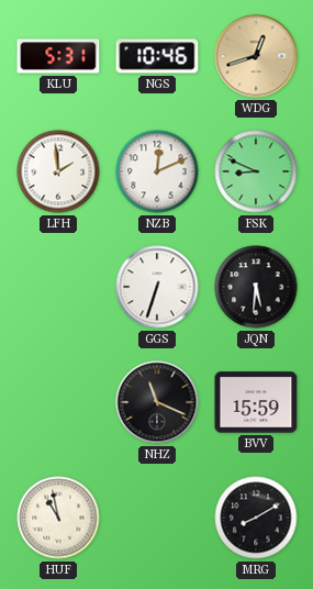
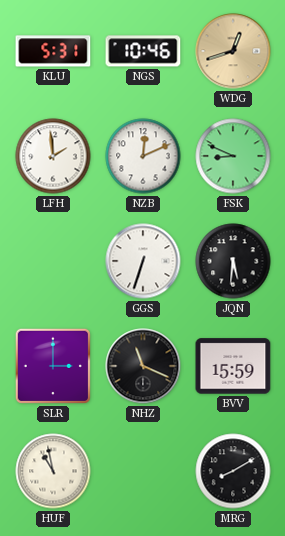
SLR: none -> 3:00
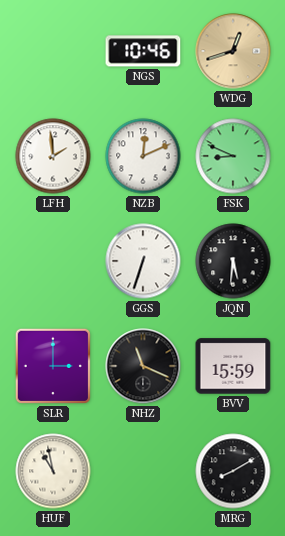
KLU: 5:31 -> none
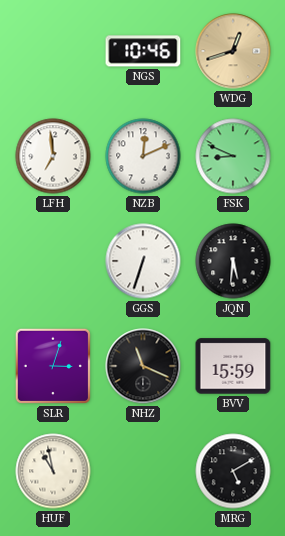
LFH: 1:59 -> 6:59
SLR: 3:00 -> 3:03
MRG: 8:10 -> 5:10
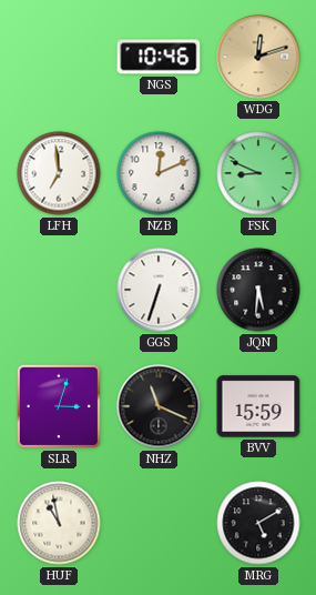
WDG: 12:42 -> 12:12
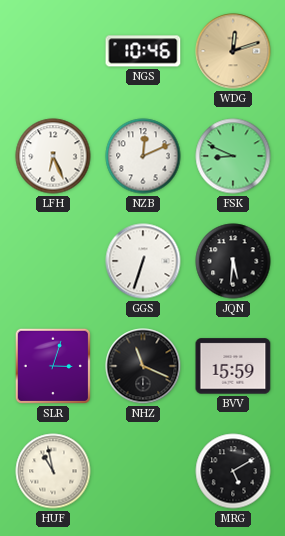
LFH: 6:59 -> 6:26
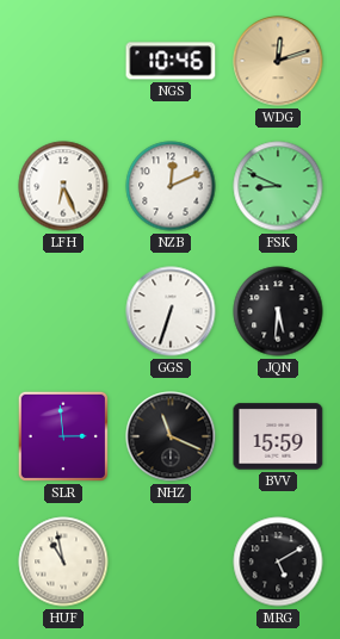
SLR: 3:03 -> 2:59
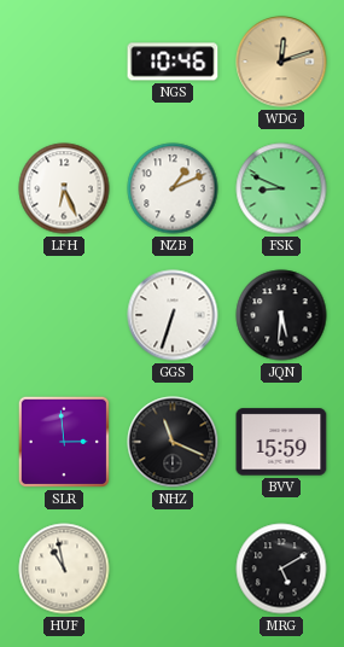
NZB: 12:11 -> 1:11
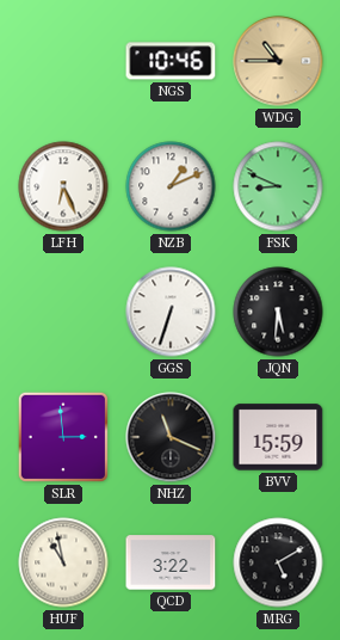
WDG: 12:12 -> 10:45
QCD: none -> 3:22
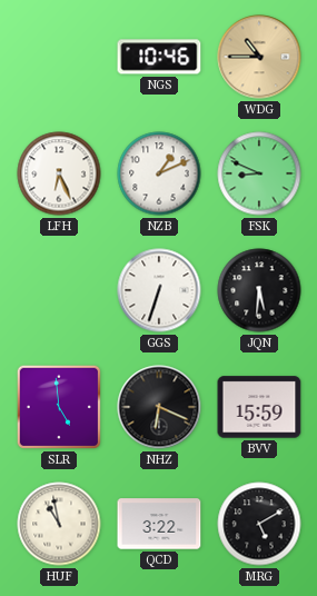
SLR: 2:59 -> 4:59
NHZ: 11:19 -> 6:19
